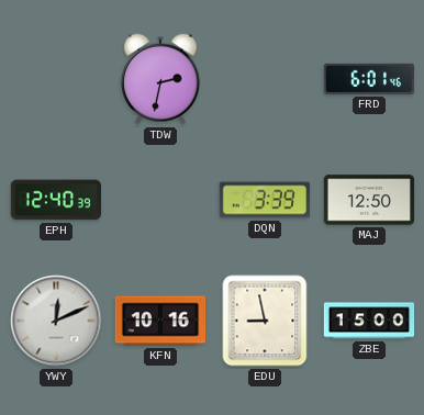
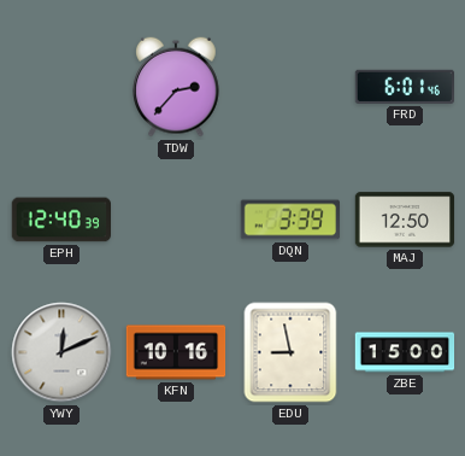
TDW: 2:32 -> 2:37
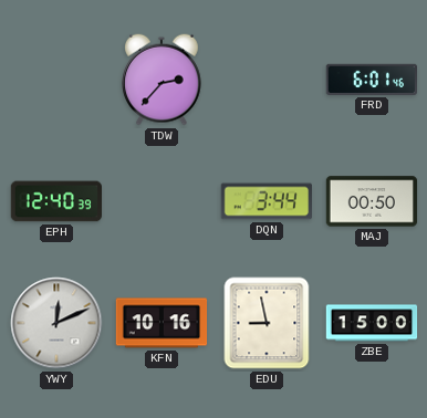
DQN: 3:39 -> 3:44
MAJ: 12:50 -> 00:50
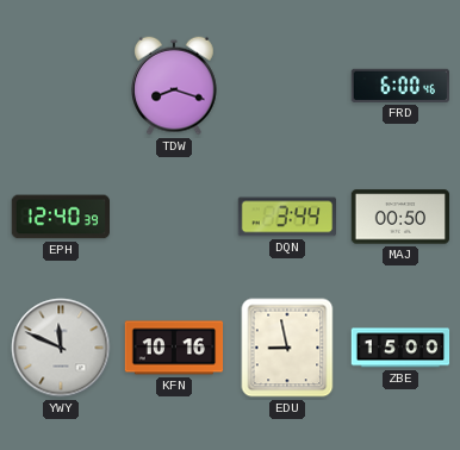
TDW: 2:37 -> 8:18
FRD: 6:01 -> 6:00
YWY: 12:11 -> 11:49
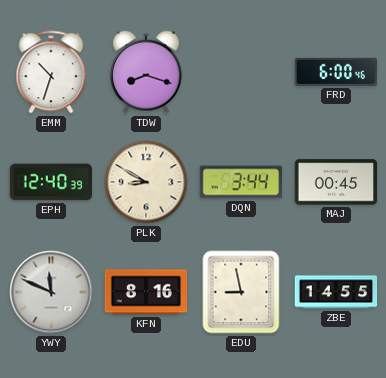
EMM: none -> 10:33
PLK: none -> 8:50
MAJ: 00:50 -> 00:45
KFN: 10:16 -> 8:16
ZBE: 15:00 -> 14:55
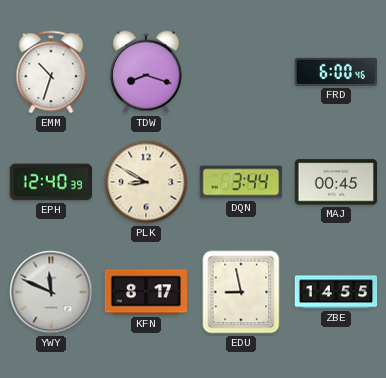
KFN: 8:16 -> 8:17
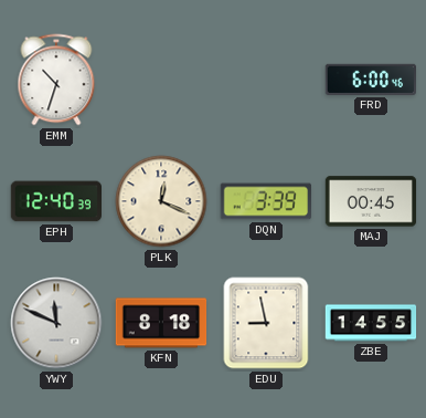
TDW: 8:18 -> none
PLK: 8:50 -> 12:19
DQN: 3:44 -> 3:39
KFN: 8:17 -> 8:18
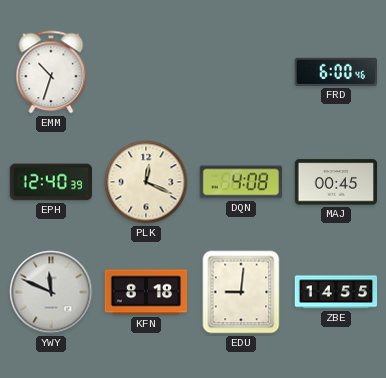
DQN: 3:39 -> 4:08
EDU: 8:58 -> 9:01
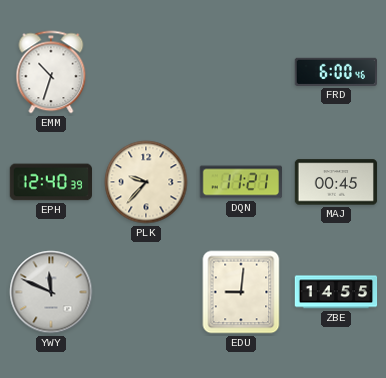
PLK: 12:19 -> 9:37
DQN: 4:08 -> 11:21
KFN: 8:18 -> none
